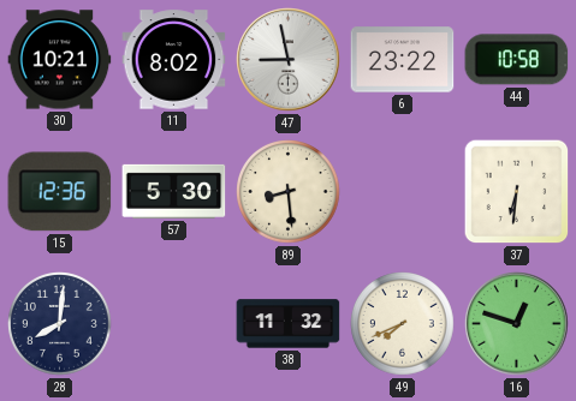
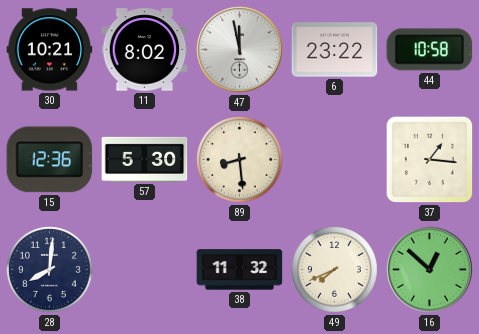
47: 8:58 -> 11:58
37: 6:31 -> 1:16
16: 12:48 -> 12:52
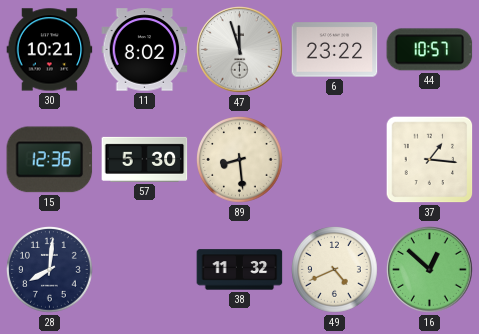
47: 11:58 -> 11:57
44: 10:58 -> 10:57
49: 7:41 -> 4:41
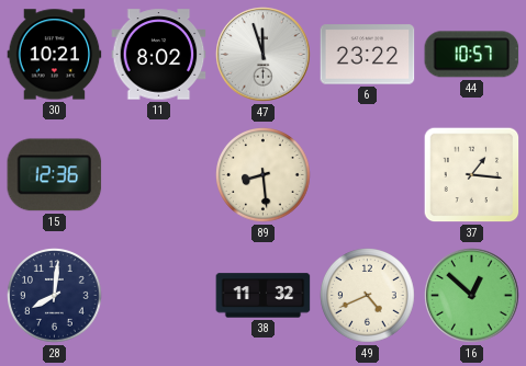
57: 5:30 -> none
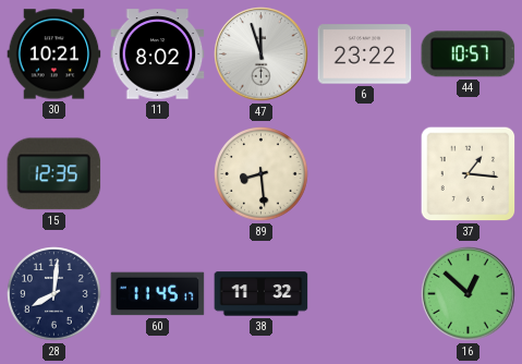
15: 12:36 -> 12:35
60: none -> 11:45
49: 4:41 -> none
